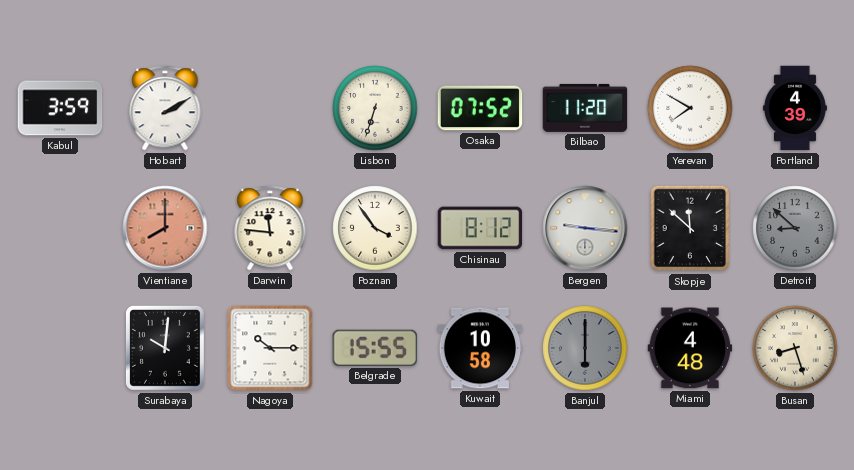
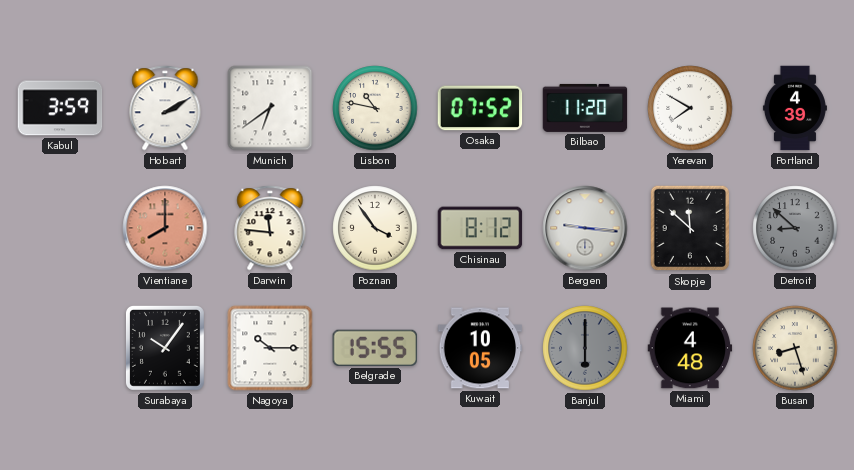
Munich: none -> 6:39
Lisbon: 6:33 -> 10:47
Surabaya: 10:01 -> 10:06
Kuwait: 10:58 -> 10:05
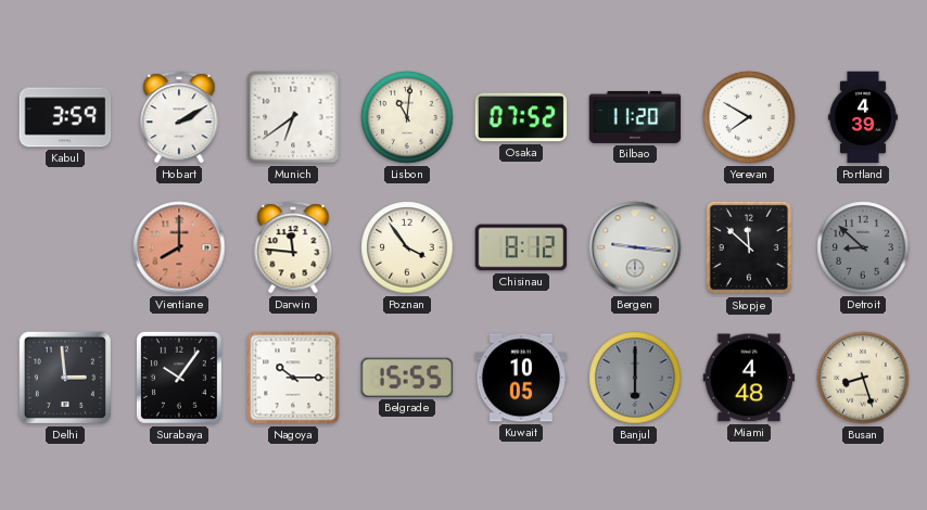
Lisbon: 10:47 -> 11:01
Delhi: none -> 2:59
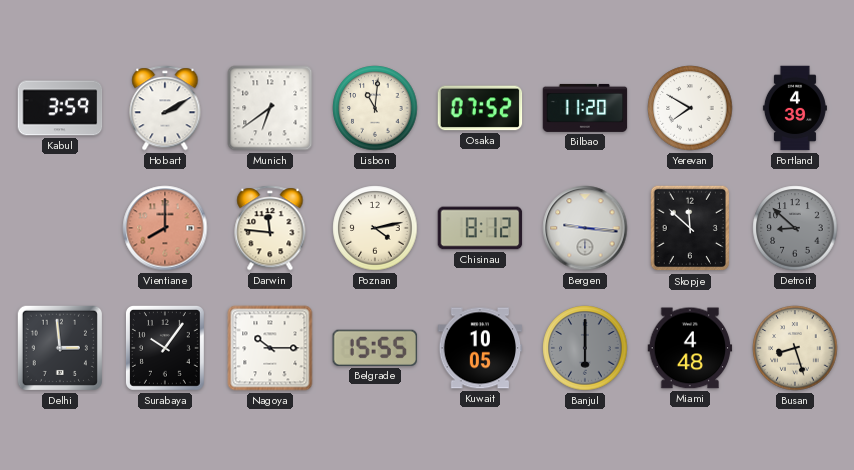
Poznan: 3:54 -> 4:13
